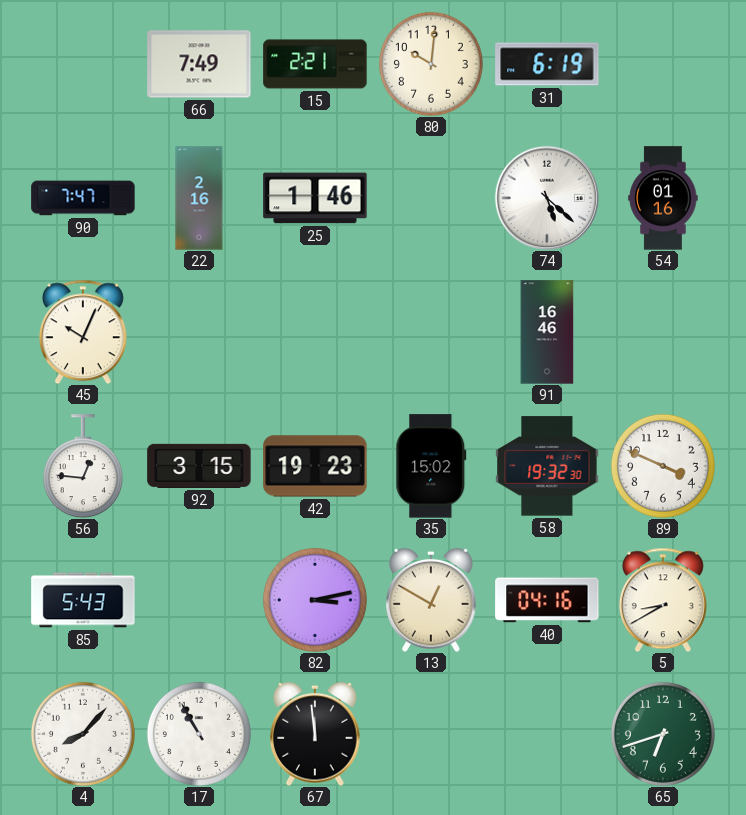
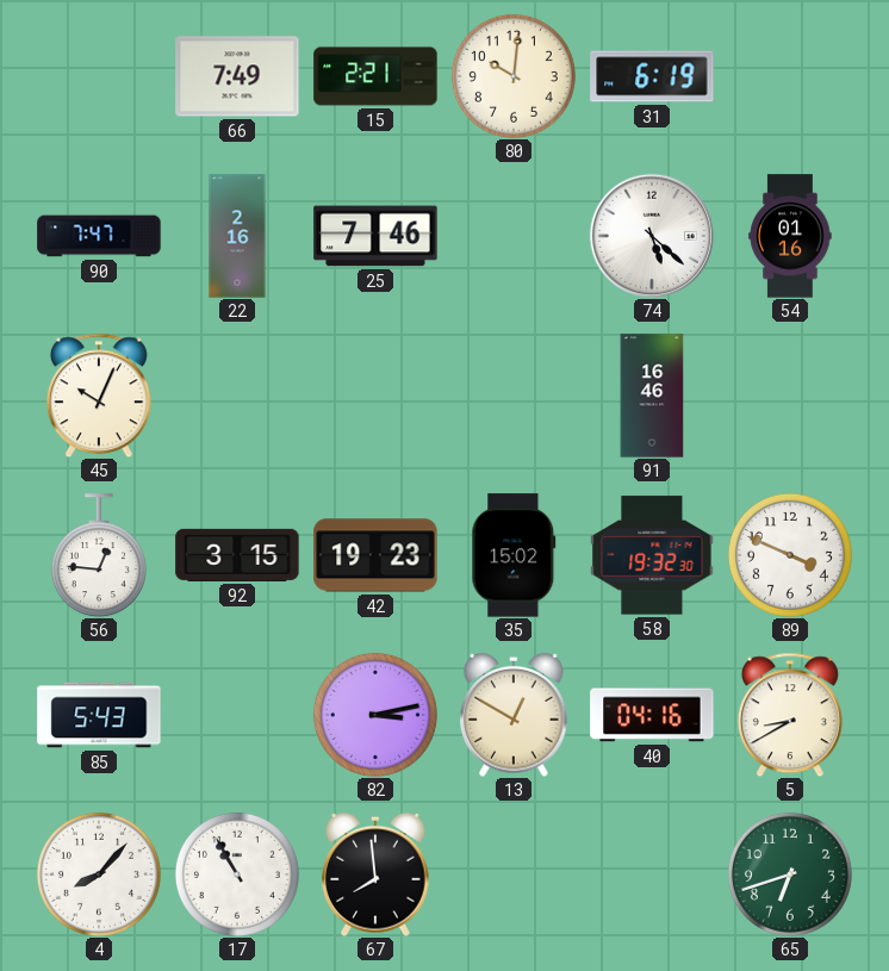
25: 1:46 -> 7:46
67: 11:59 -> 7:59
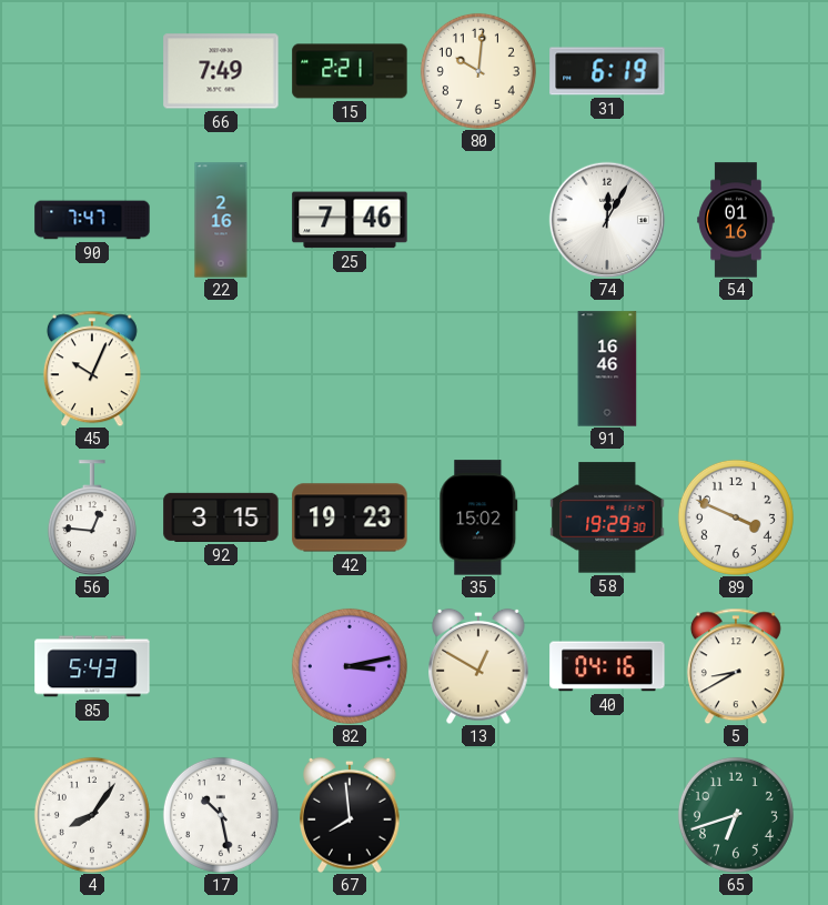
74: 5:22 -> 12:05
58: 19:32 -> 19:29
4: 8:07 -> 8:06
17: 10:55 -> 10:28
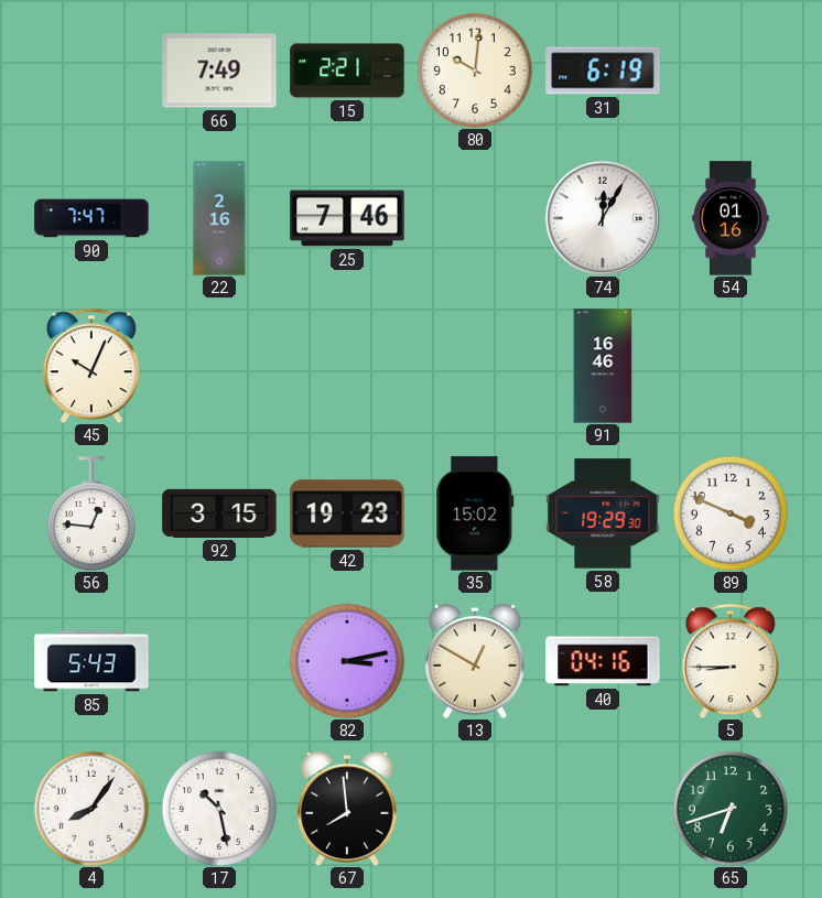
5: 8:40 -> 8:45
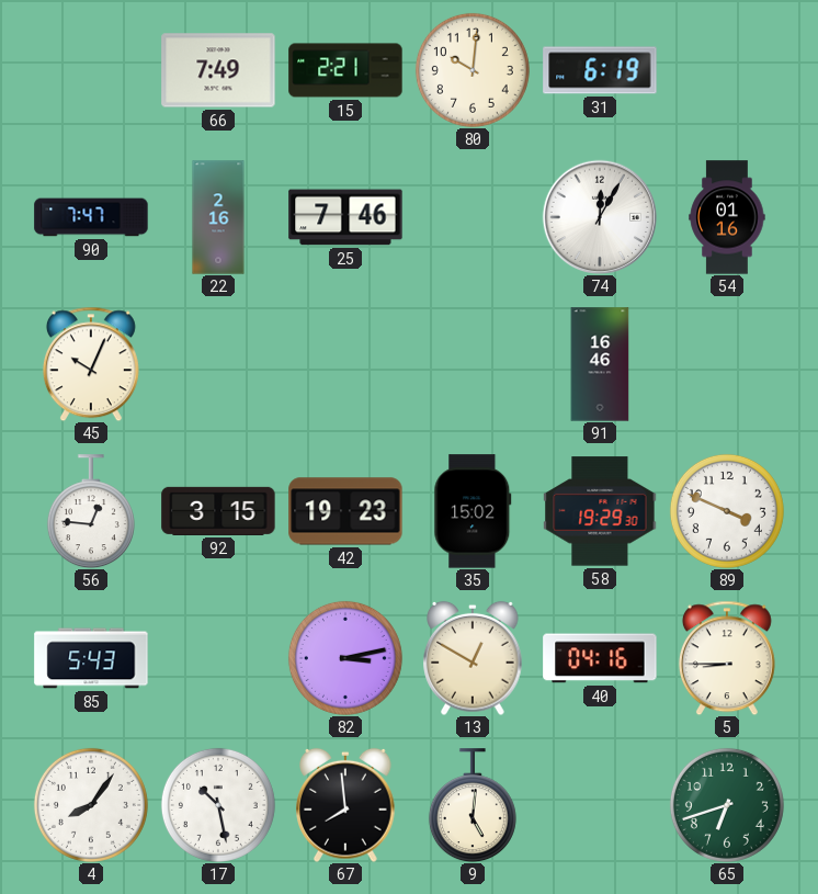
9: none -> 5:01
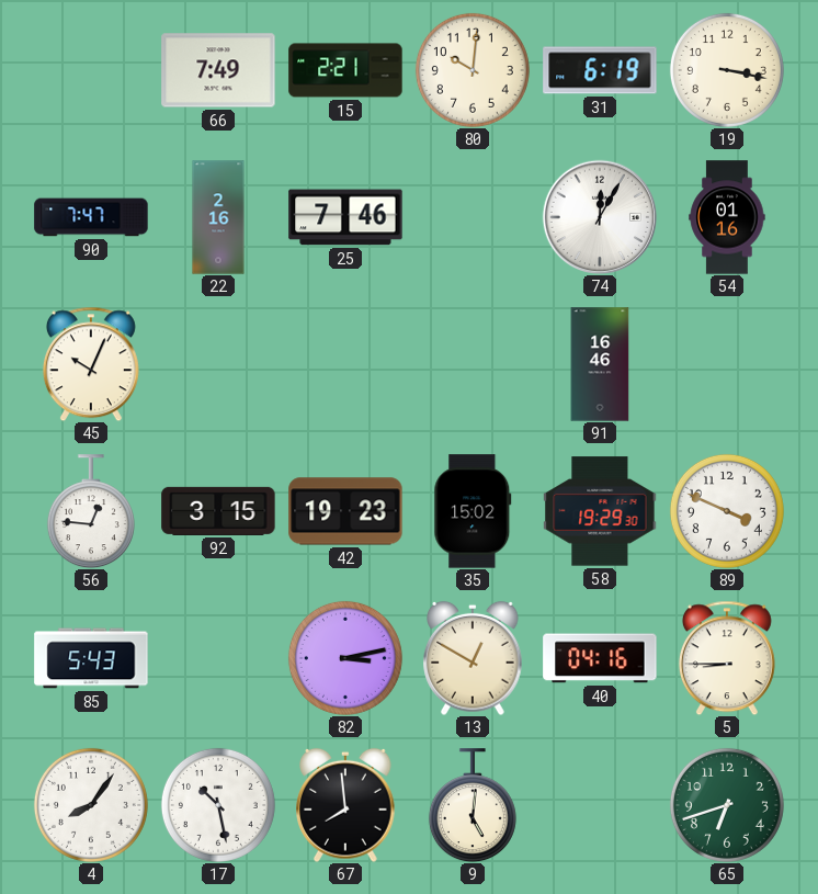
19: none -> 3:17
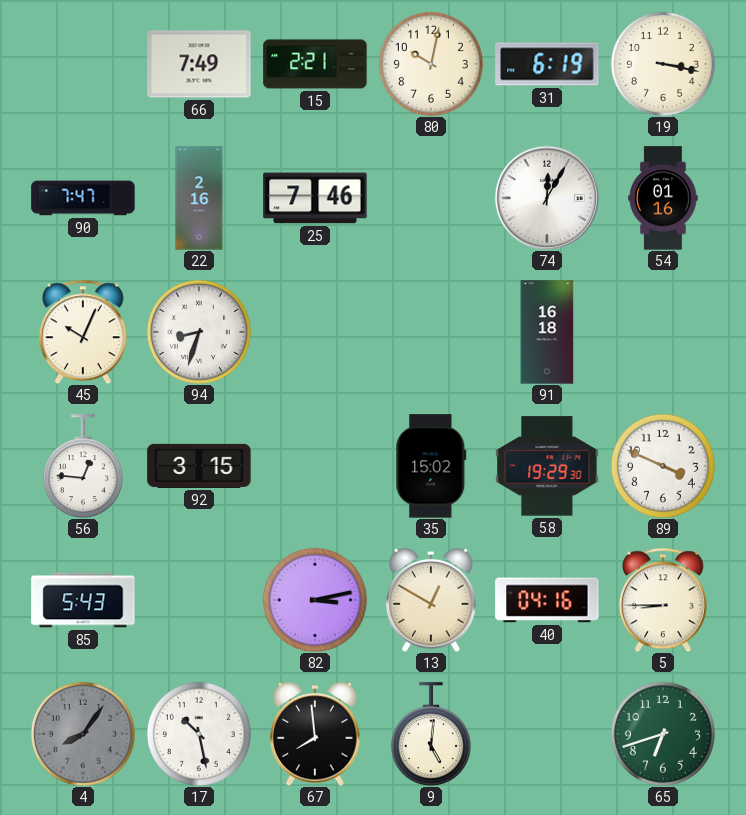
80: 10:01 -> 10:02
94: none -> 8:33
91: 16:46 -> 16:18
42: 19:23 -> none
4 dial: white -> grey
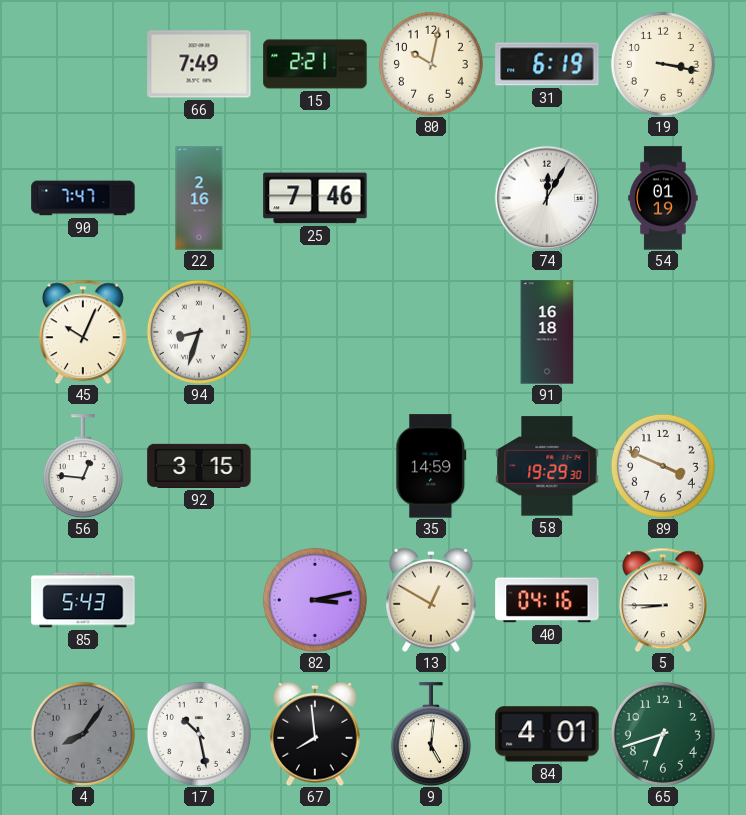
54: 01:16 -> 01:19
35: 15:02 -> 14:59
84: none -> 4:01
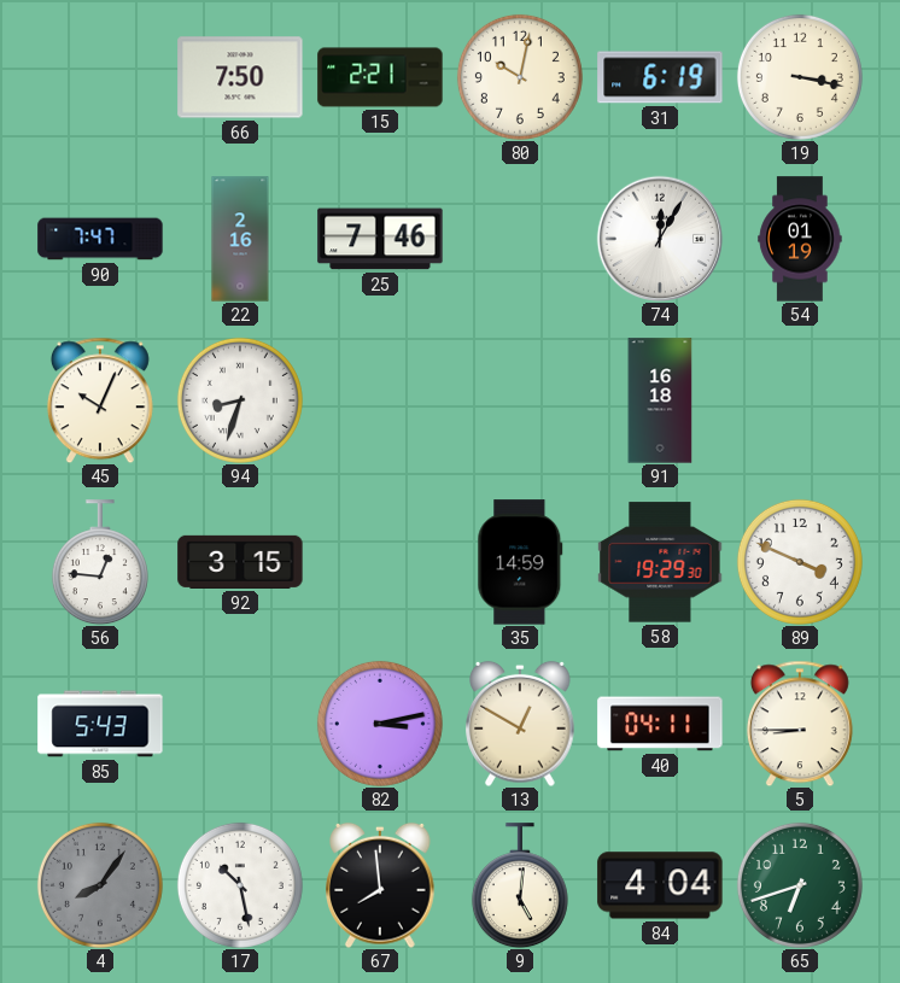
66: 7:49 -> 7:50
40: 04:16 -> 04:11
84: 4:01 -> 4:04
